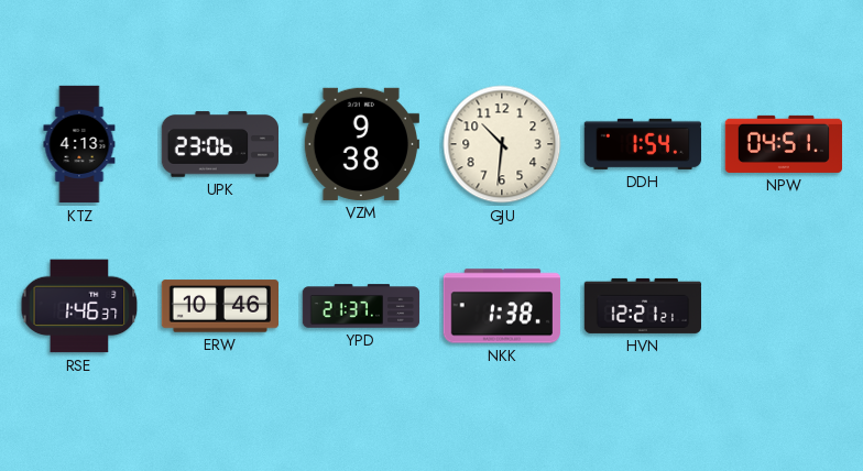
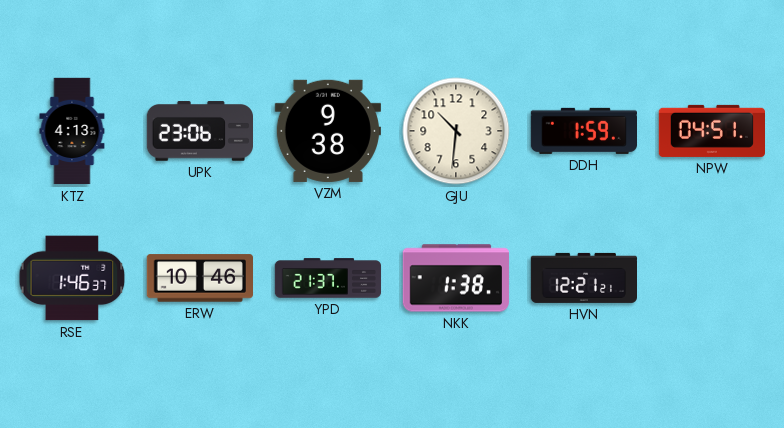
DDH: 1:54 -> 1:59
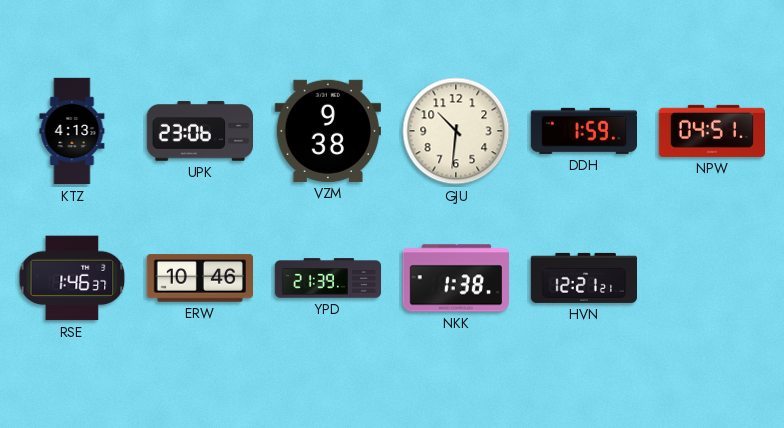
YPD: 21:37 -> 21:39
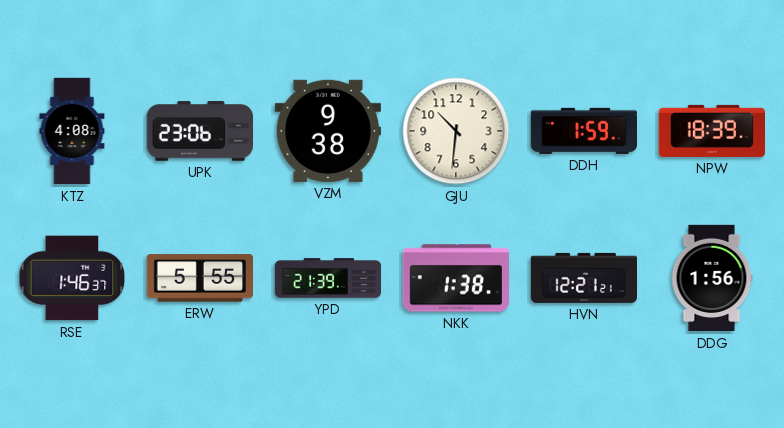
KTZ: 4:13 -> 4:08
NPW: 04:51 -> 18:39
ERW: 10:46 -> 5:55
DDG: none -> 1:56
